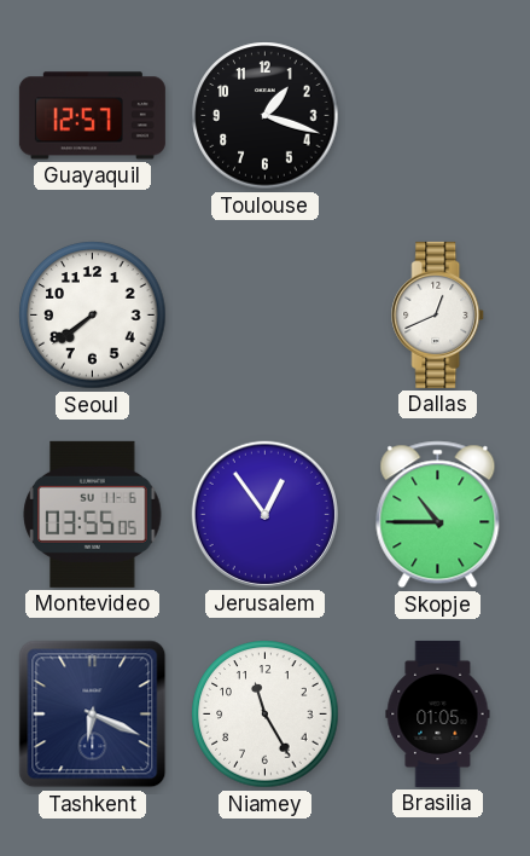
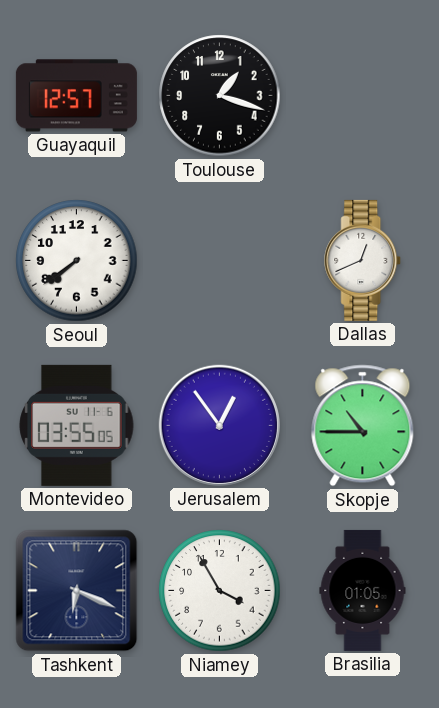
Niamey: 11:25 -> 3:55
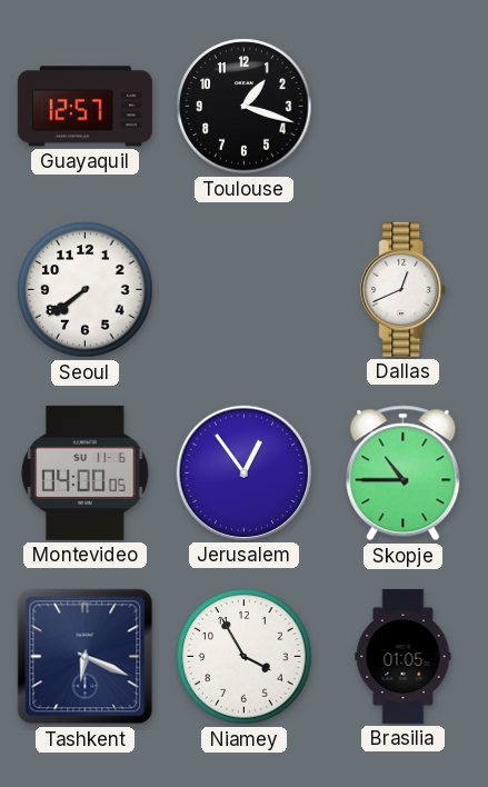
Montevideo: 03:55 -> 04:00
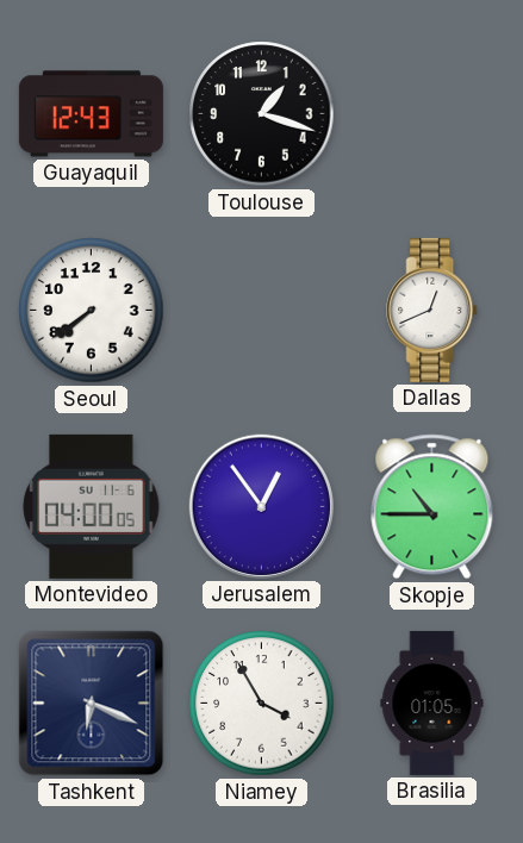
Guayaquil: 12:57 -> 12:43
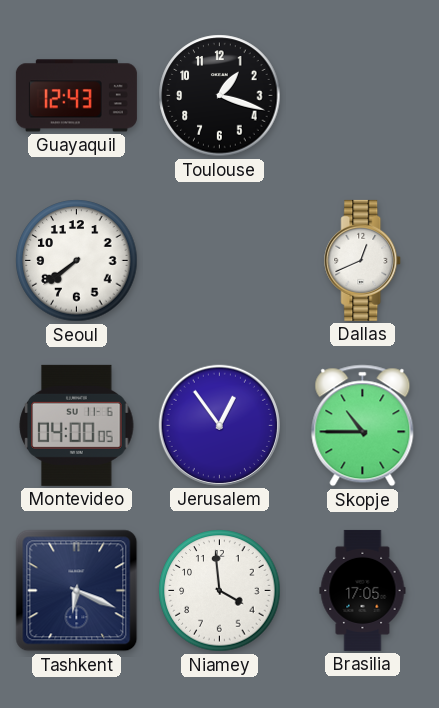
Niamey: 3:55 -> 3:59
Brasilia: 01:05 -> 17:05
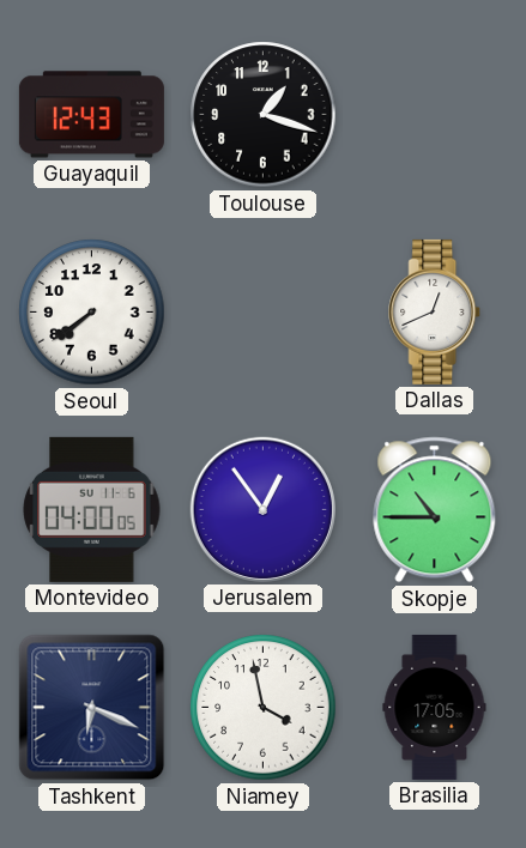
Niamey: 3:59 -> 3:58
